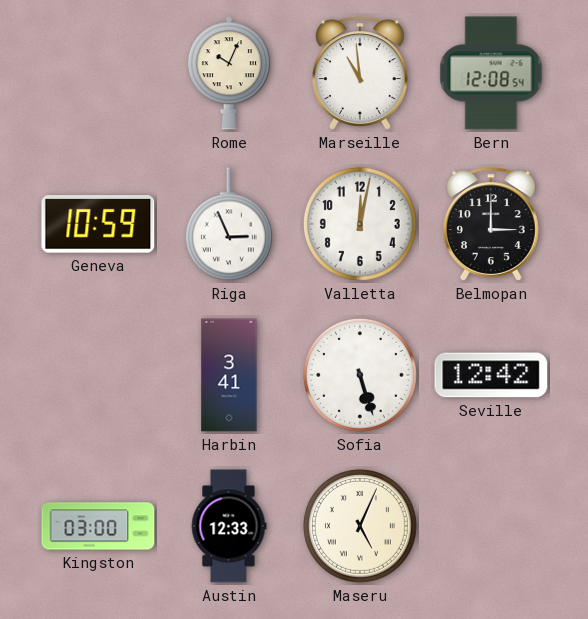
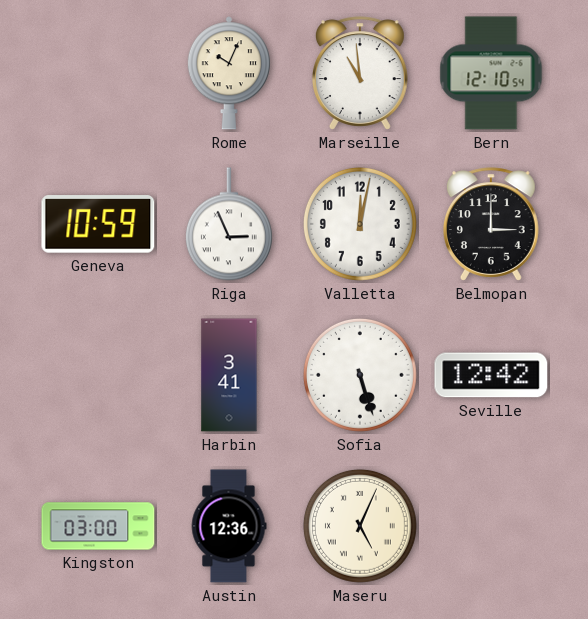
Bern: 12:08 -> 12:10
Austin: 12:33 -> 12:36
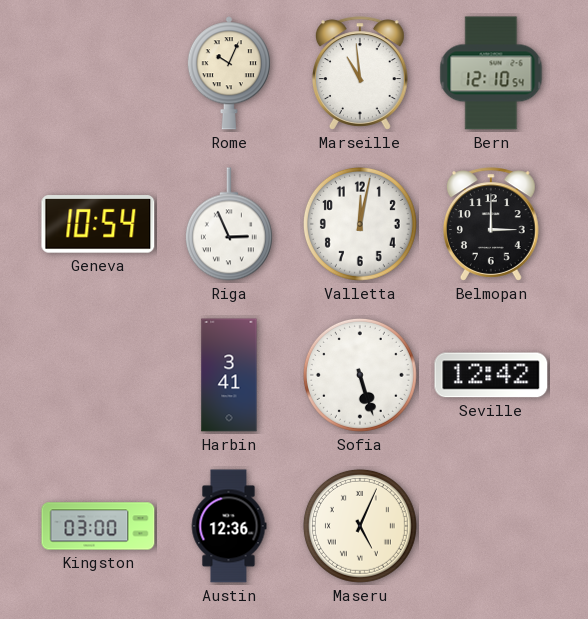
Geneva: 10:59 -> 10:54
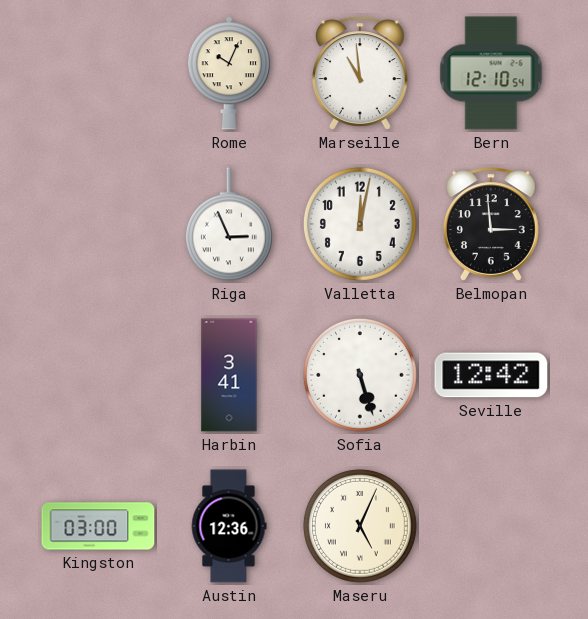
Geneva: 10:54 -> none
Belmopan: 3:00 -> 2:59
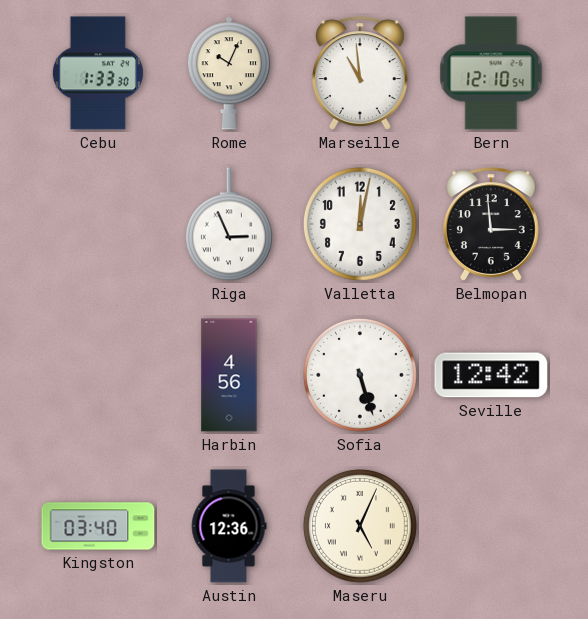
Cebu: none -> 1:33
Harbin: 3:41 -> 4:56
Kingston: 03:00 -> 03:40
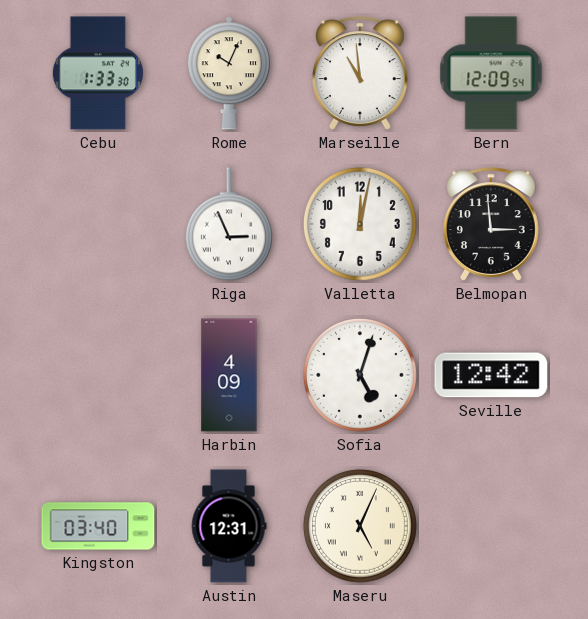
Bern: 12:10 -> 12:09
Harbin: 4:56 -> 4:09
Sofia: 5:27 -> 5:03
Austin: 12:36 -> 12:31
